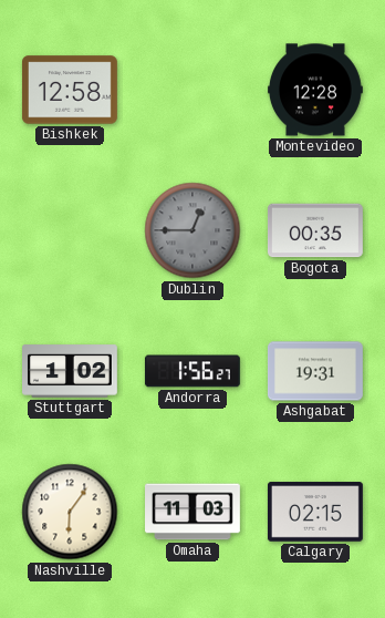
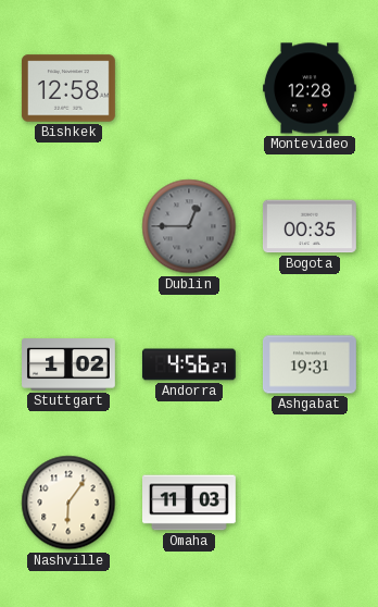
Andorra: 1:56 -> 4:56
Calgary: 02:15 -> none
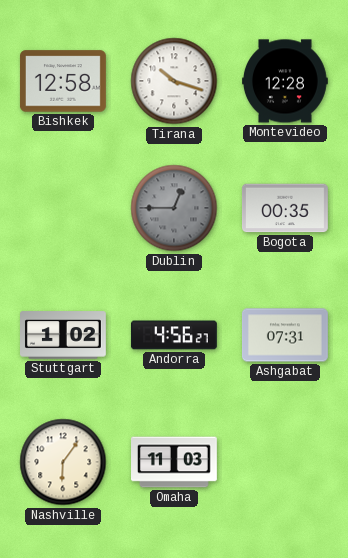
Tirana: none -> 10:18
Ashgabat: 19:31 -> 07:31
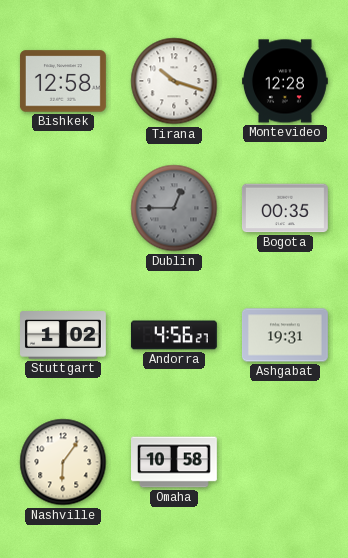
Ashgabat: 07:31 -> 19:31
Omaha: 11:03 -> 10:58
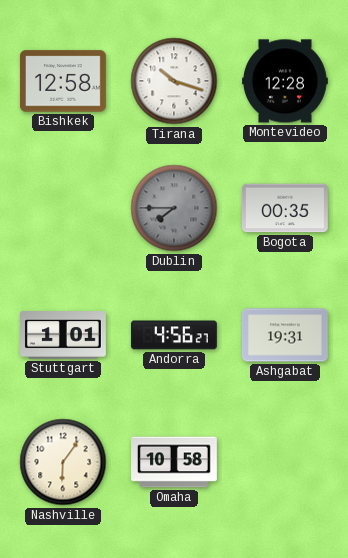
Dublin: 12:45 -> 7:45
Stuttgart: 1:02 -> 1:01
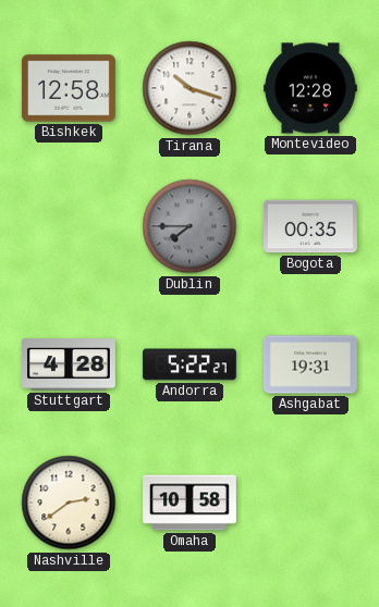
Stuttgart: 1:01 -> 4:28
Andorra: 4:56 -> 5:22
Nashville: 6:06 -> 2:39
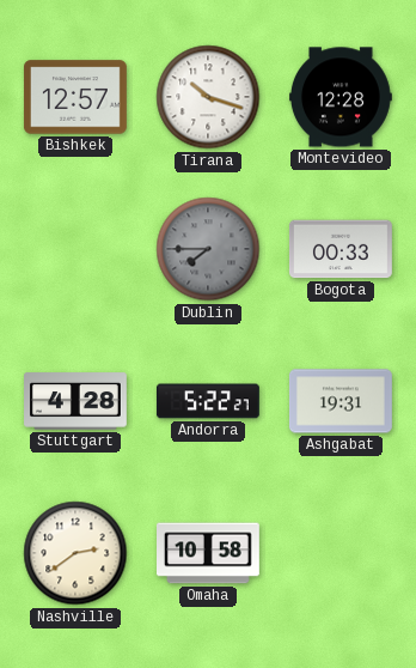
Bishkek: 12:58 -> 12:57
Bogota: 00:35 -> 00:33
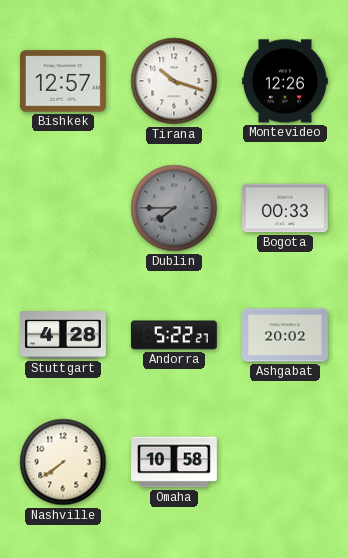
Montevideo: 12:28 -> 12:26
Ashgabat: 19:31 -> 20:02
Nashville: 2:39 -> 7:39
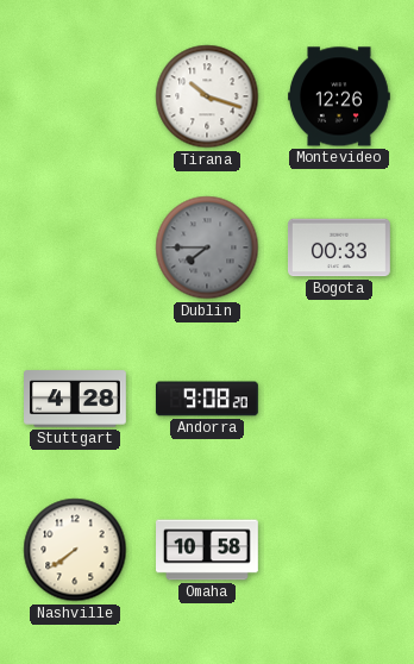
Bishkek: 12:57 -> none
Andorra: 5:22 -> 9:08
Ashgabat: 20:02 -> none
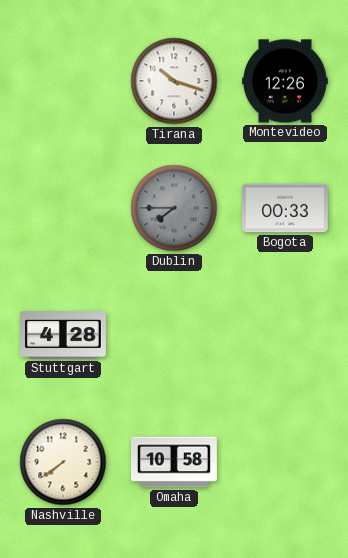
Andorra: 9:08 -> none
